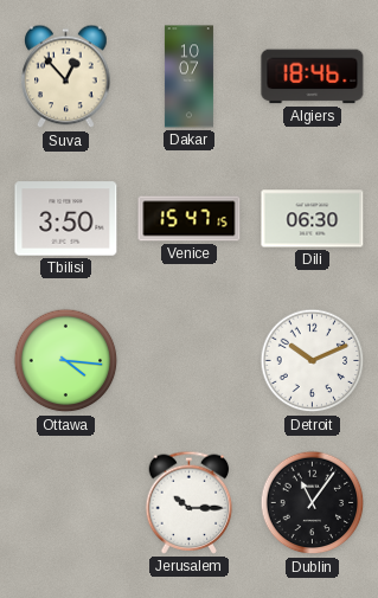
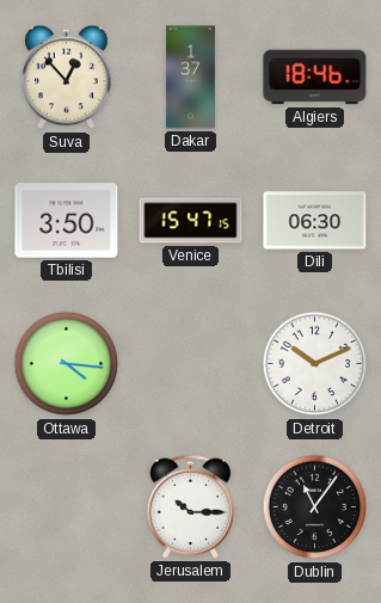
Dakar: 10:07 -> 1:37
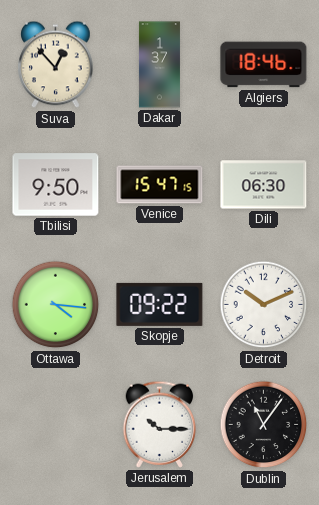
Tbilisi: 3:50 -> 9:50
Skopje: none -> 09:22
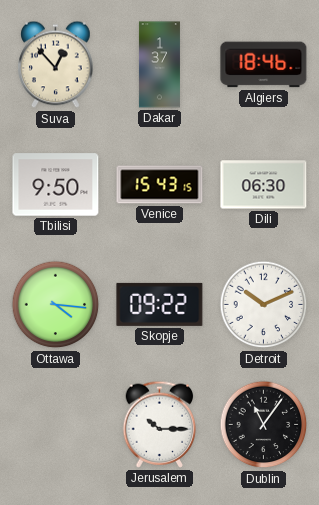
Venice: 15:47 -> 15:43
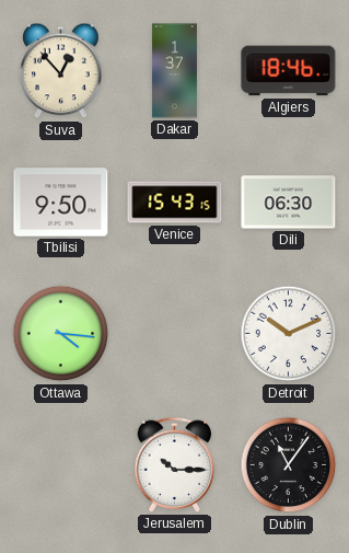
Skopje: 09:22 -> none
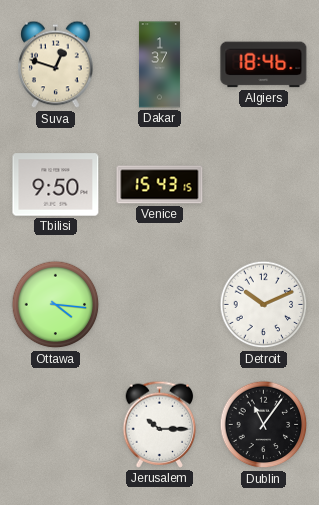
Suva: 12:53 -> 12:48
Dili: 06:30 -> none
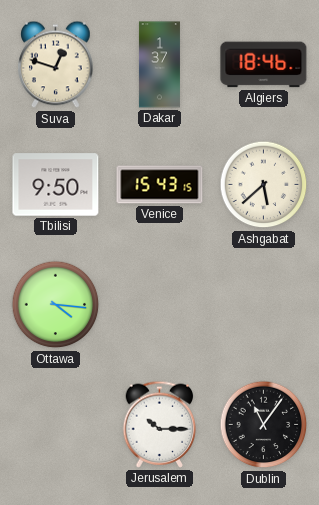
Ashgabat: none -> 5:38
Detroit: 10:11 -> none
